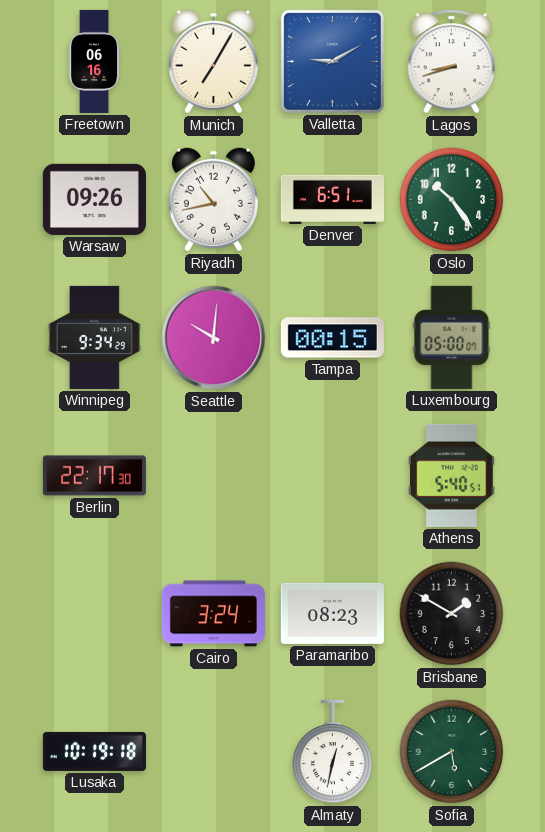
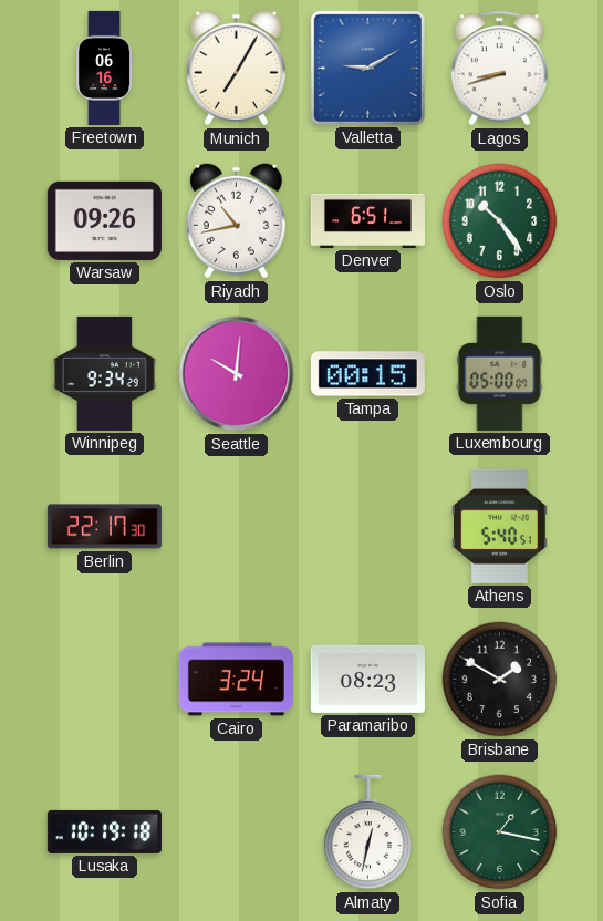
Sofia: 5:40 -> 1:17
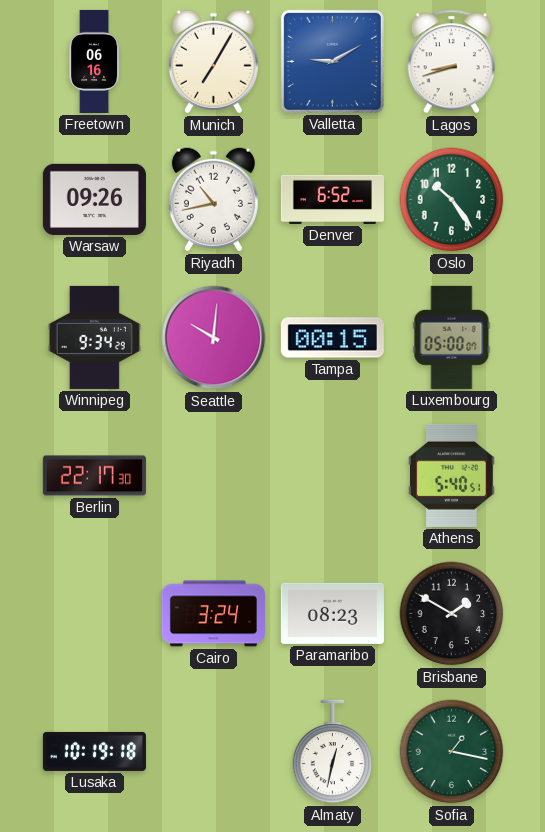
Denver: 6:51 -> 6:52
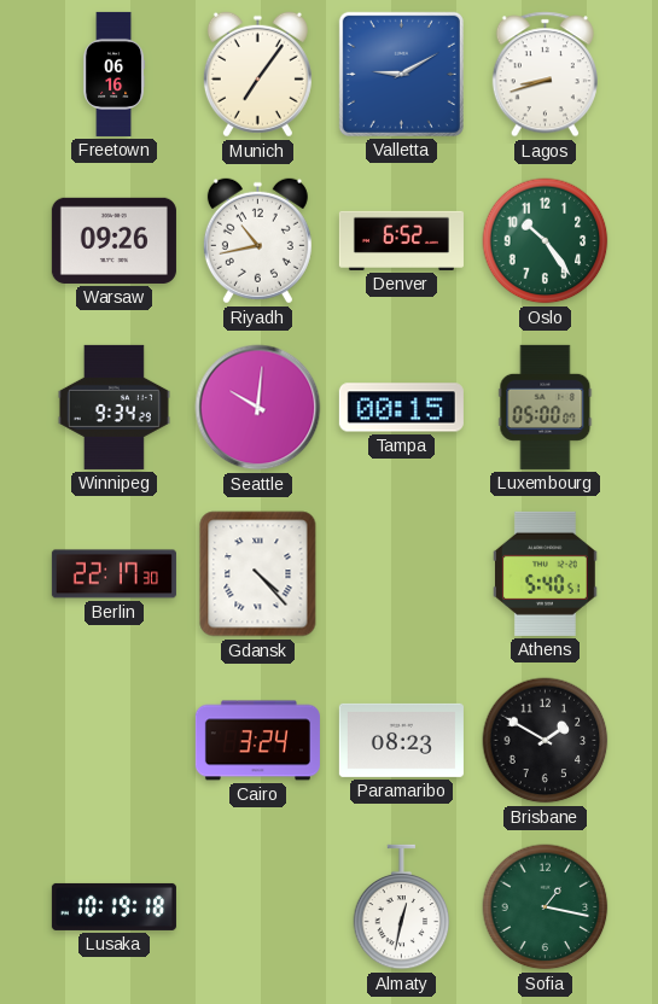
Munich: 7:05 -> 7:06
Gdansk: none -> 4:23
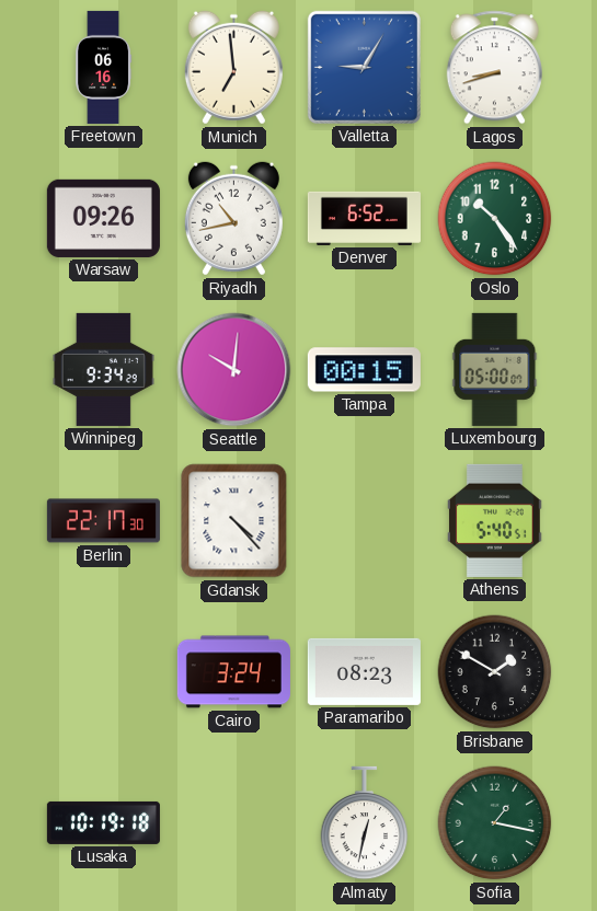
Munich: 7:06 -> 6:59
Valletta: 9:10 -> 9:05
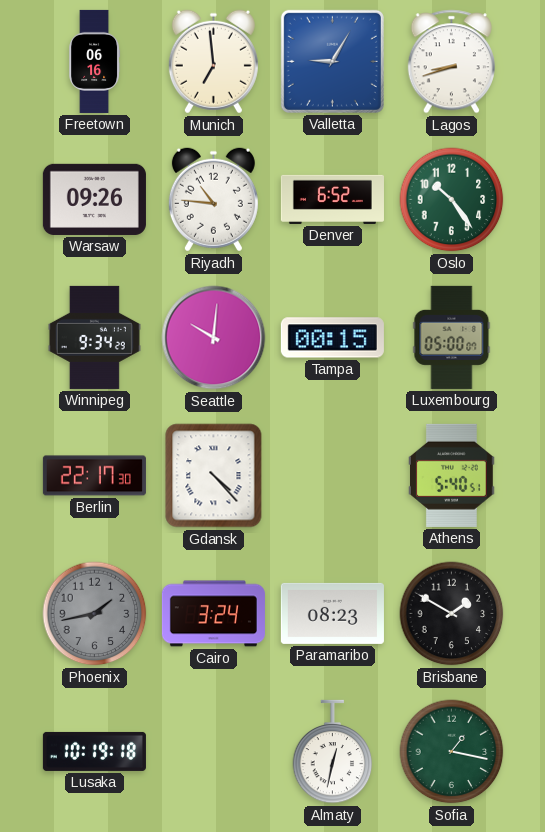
Riyadh: 10:43 -> 10:46
Phoenix: none -> 1:43
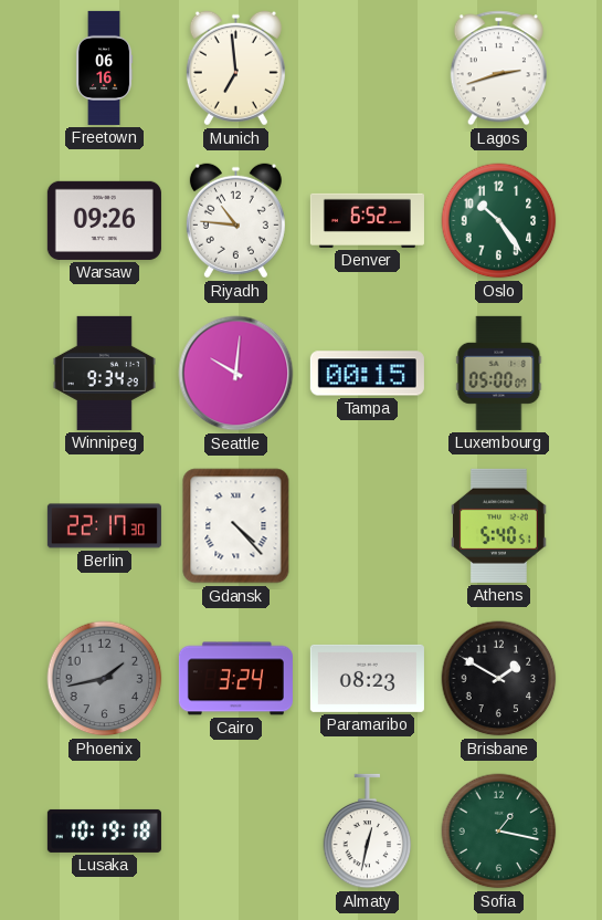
Valletta: 9:05 -> none
Lagos: 8:42 -> 2:42
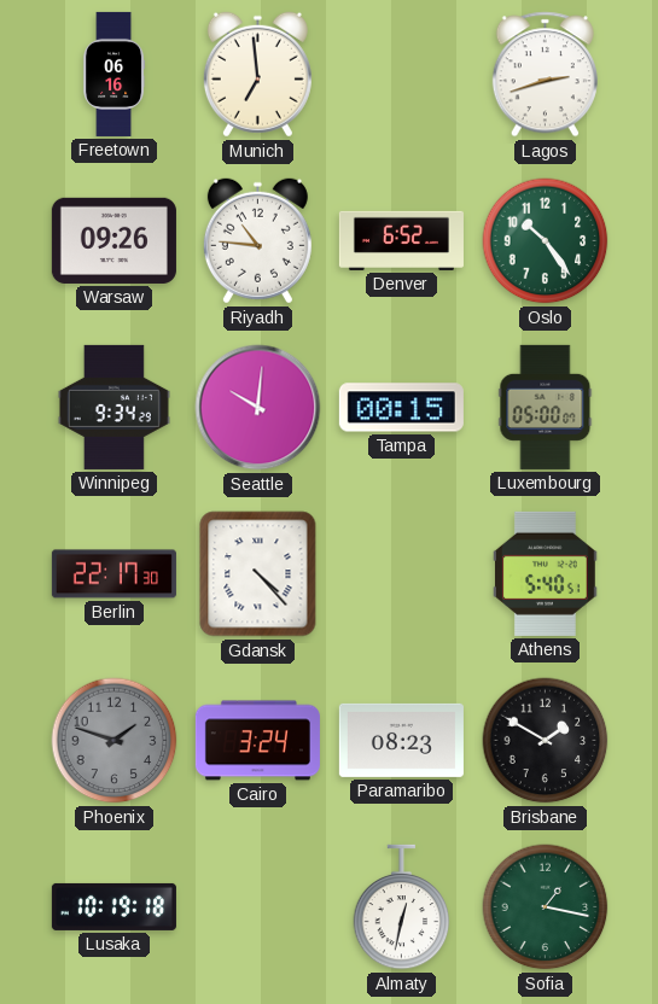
Phoenix: 1:43 -> 1:48
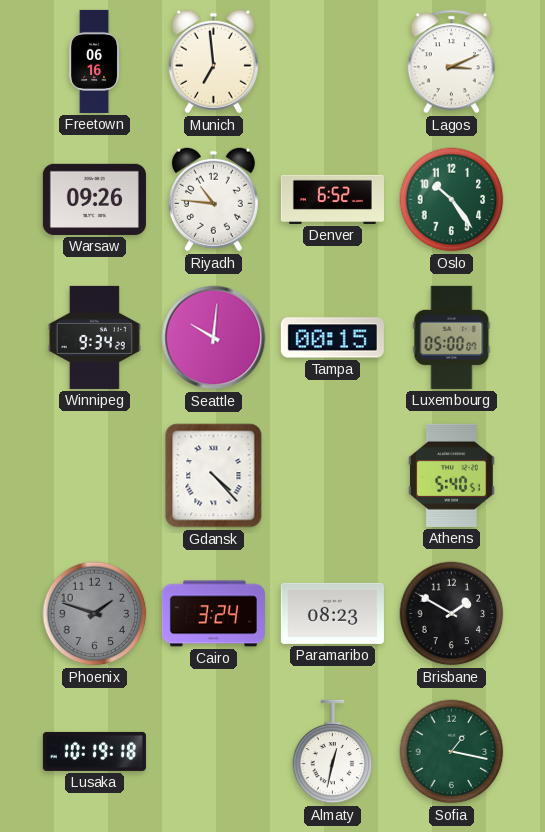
Lagos: 2:42 -> 3:11
Berlin: 22:17 -> none
